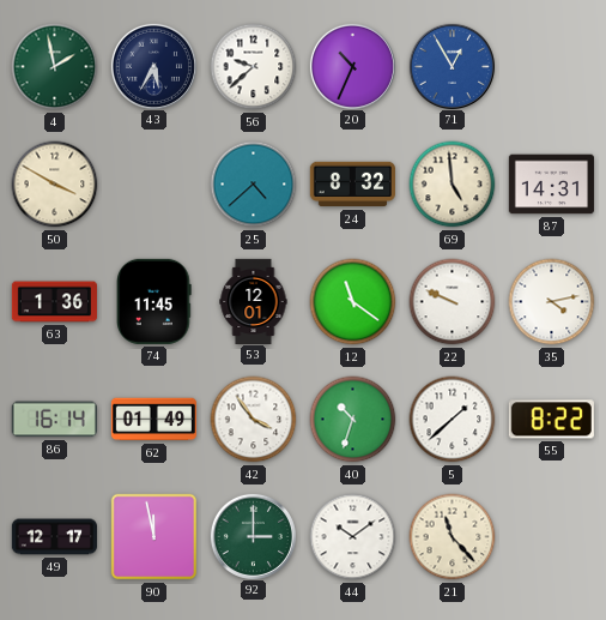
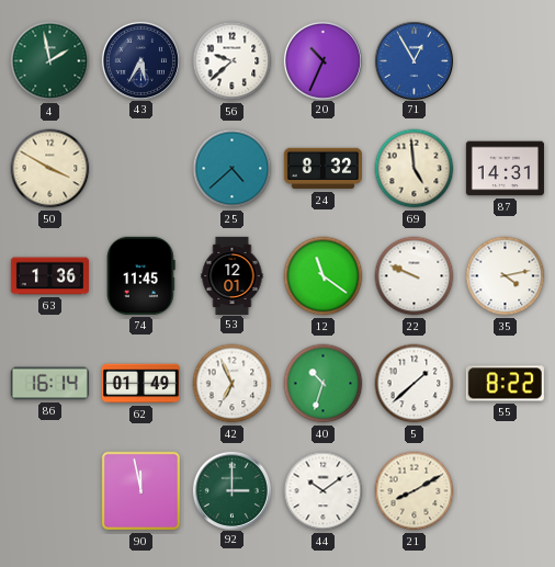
42: 3:54 -> 6:56
49: 12:17 -> none
21: 11:23 -> 8:10
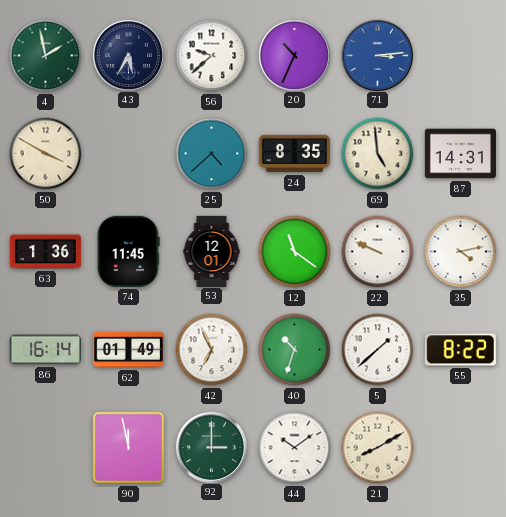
71: 12:55 -> 3:14
24: 8:32 -> 8:35
